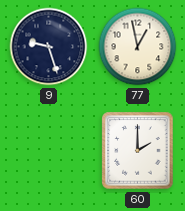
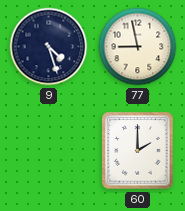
9: 9:27 -> 4:27
77: 12:58 -> 8:58
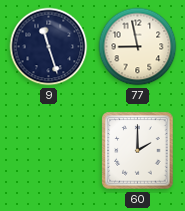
9: 4:27 -> 11:27
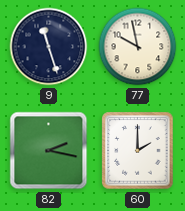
77: 8:58 -> 9:58
82: none -> 2:17
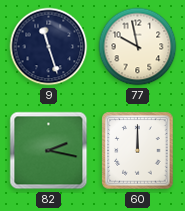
60: 2:00 -> 12:00
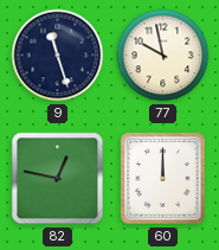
82: 2:17 -> 12:47
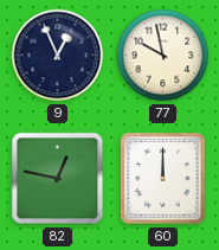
9: 11:27 -> 12:56
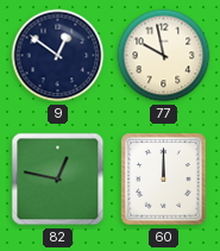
9: 12:56 -> 12:51
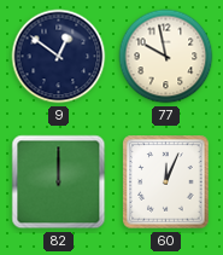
82: 12:47 -> 12:00
60: 12:00 -> 12:04
